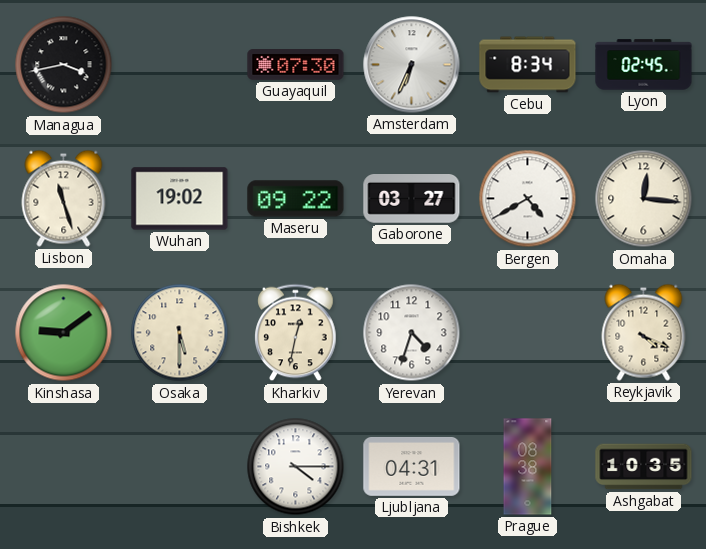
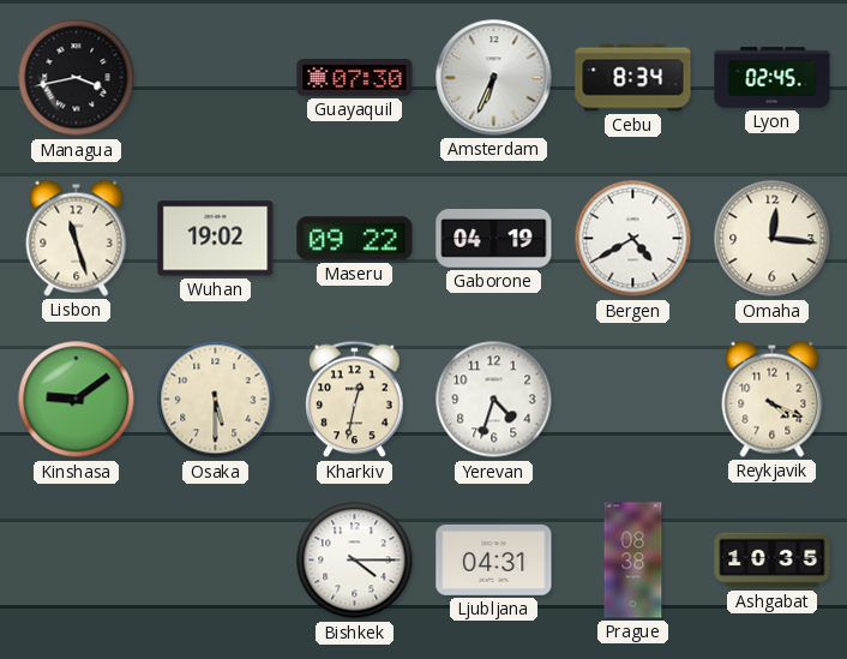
Gaborone: 03:27 -> 04:19
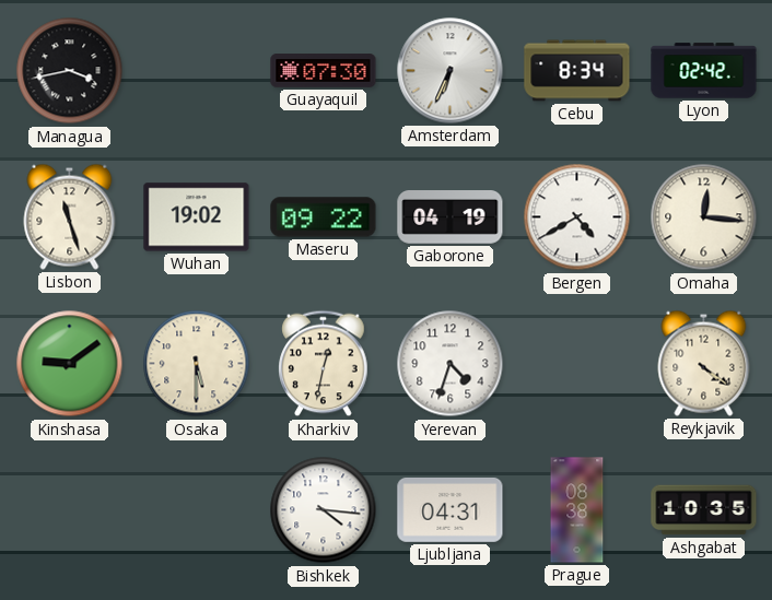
Lyon: 02:45 -> 02:42
Reykjavik: 4:19 -> 4:21
Bishkek: 4:15 -> 4:16
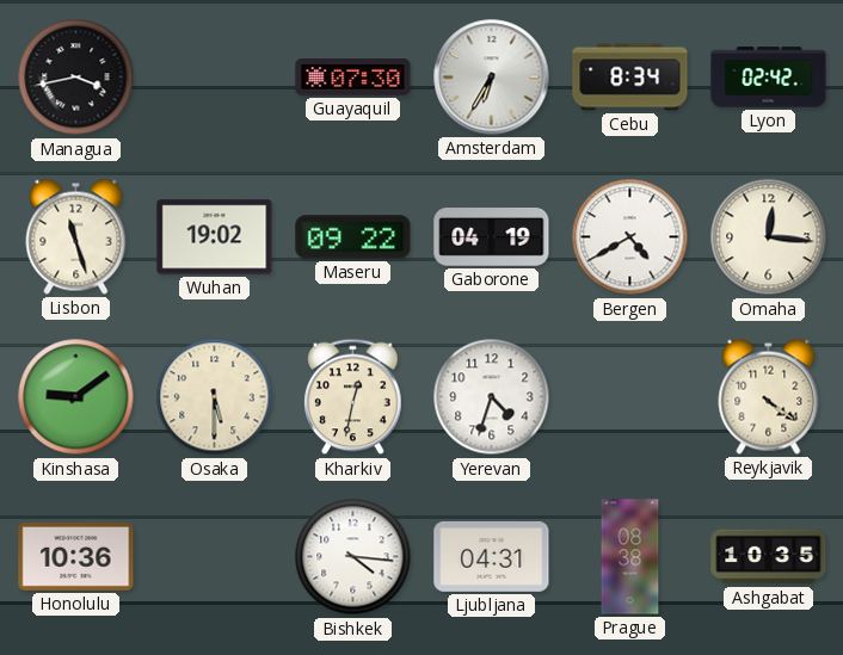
Amsterdam: 6:34 -> 6:35
Honolulu: none -> 10:36
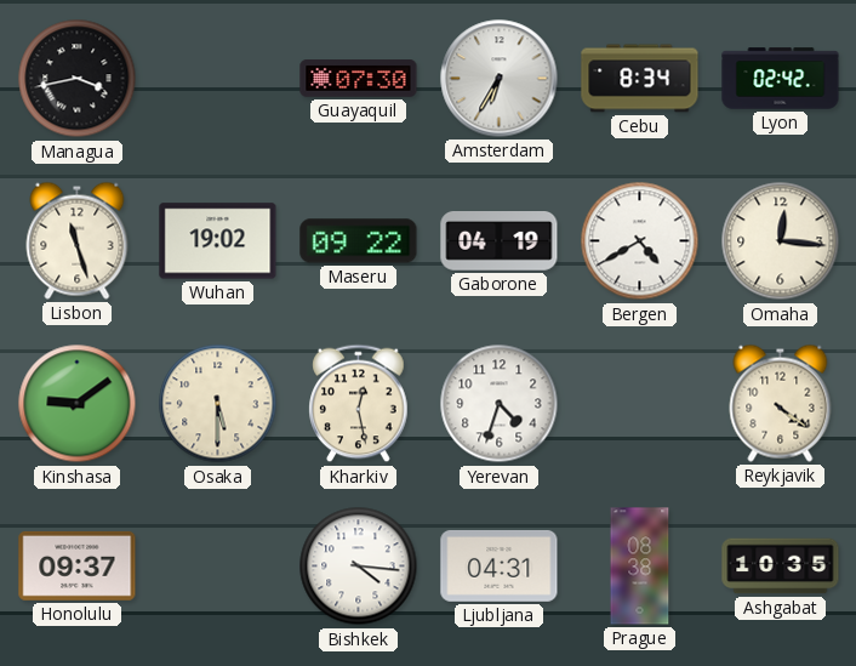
Kharkiv: 12:32 -> 12:28
Honolulu: 10:36 -> 09:37
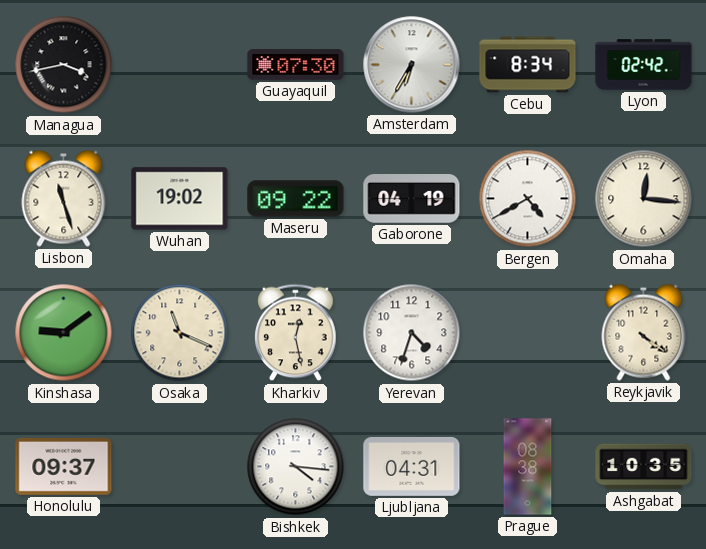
Osaka: 5:30 -> 11:19
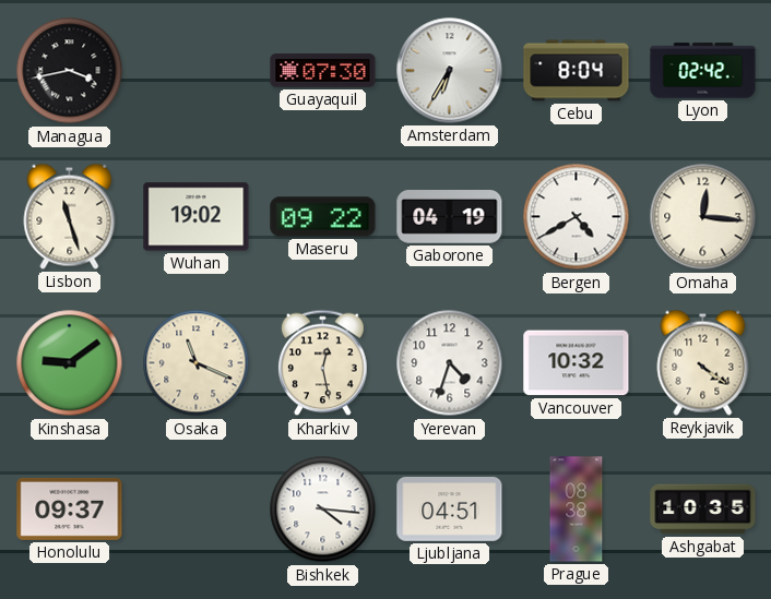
Cebu: 8:34 -> 8:04
Vancouver: none -> 10:32
Ljubljana: 04:31 -> 04:51
